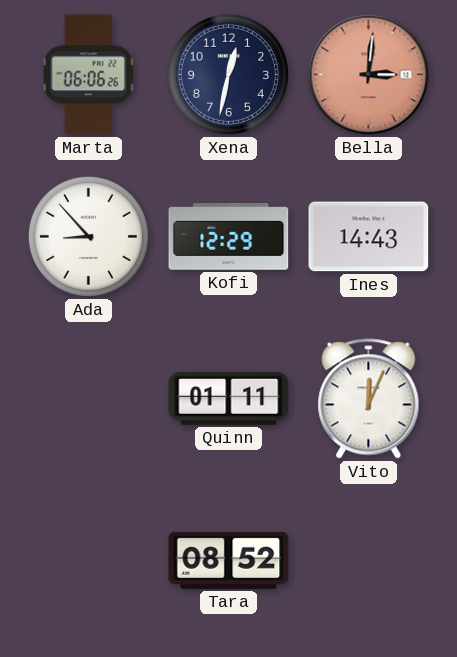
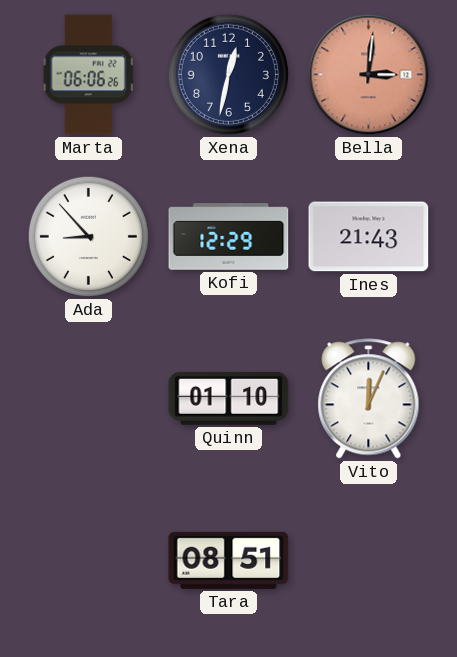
Ines: 14:43 -> 21:43
Quinn: 01:11 -> 01:10
Tara: 08:52 -> 08:51
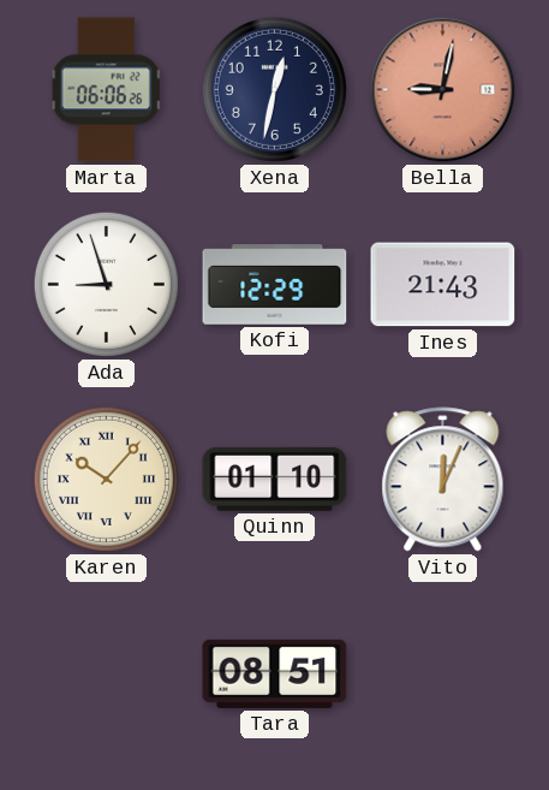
Bella: 3:01 -> 9:02
Ada: 8:53 -> 8:57
Karen: none -> 10:07
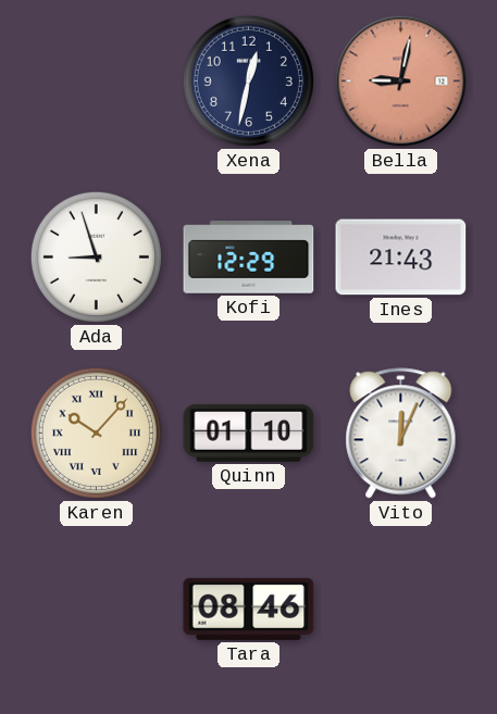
Marta: 06:06 -> none
Tara: 08:51 -> 08:46
